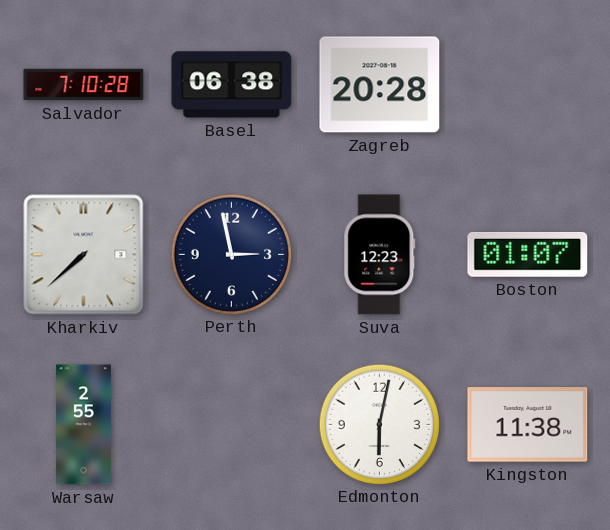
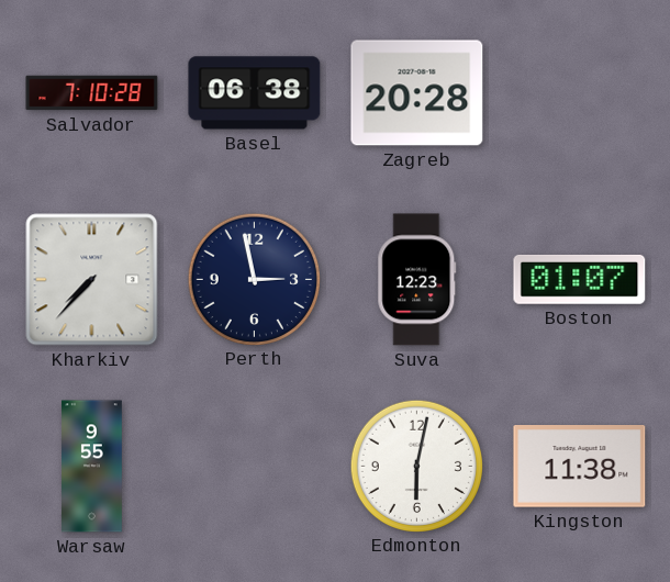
Kharkiv: 7:38 -> 7:37
Warsaw: 2:55 -> 9:55
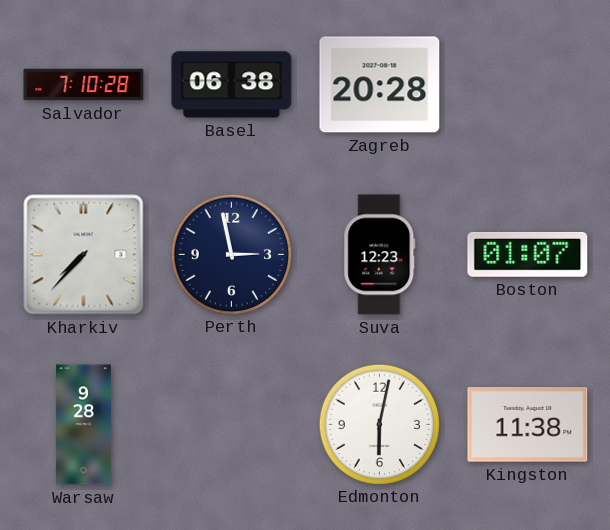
Warsaw: 9:55 -> 9:28
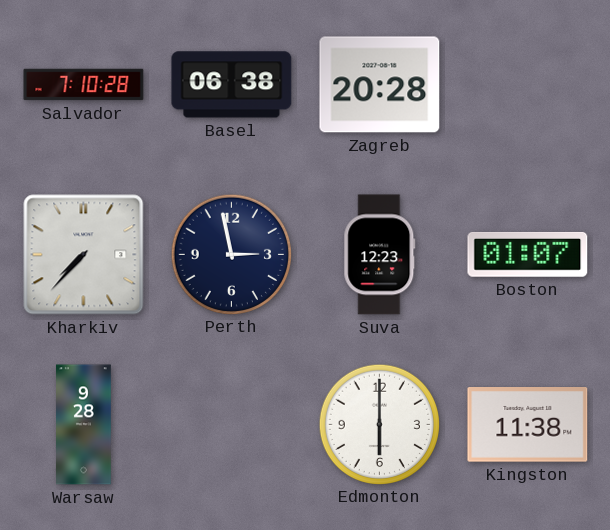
Edmonton: 6:02 -> 6:00
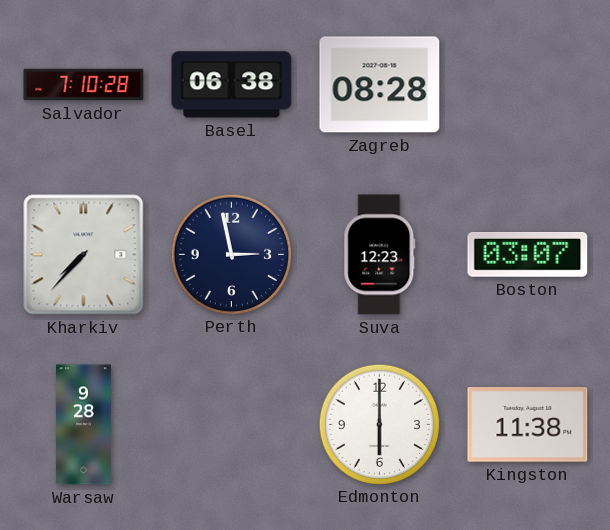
Zagreb: 20:28 -> 08:28
Boston: 01:07 -> 03:07
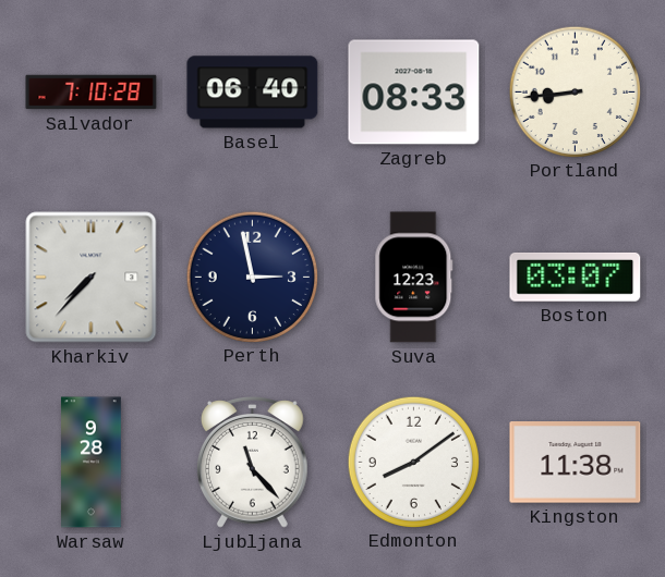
Basel: 06:38 -> 06:40
Zagreb: 08:28 -> 08:33
Portland: none -> 8:44
Ljubljana: none -> 11:23
Edmonton: 6:00 -> 8:09
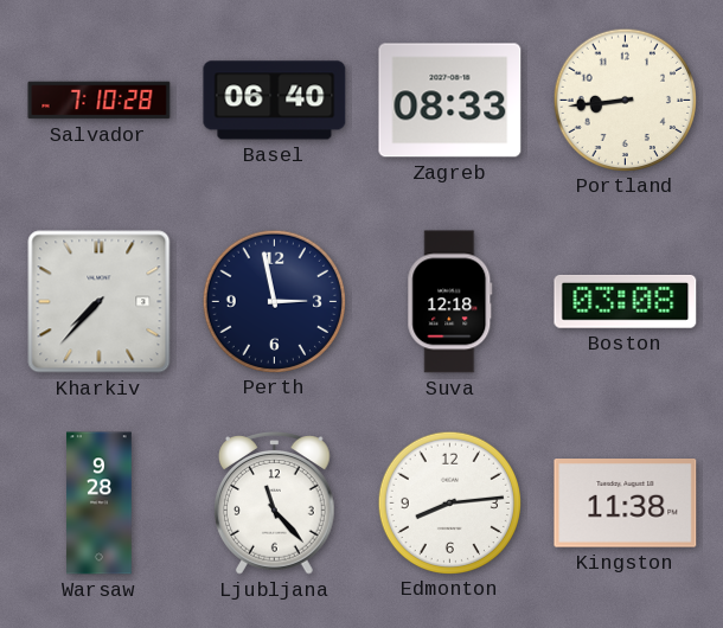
Suva: 12:23 -> 12:18
Boston: 03:07 -> 03:08
Edmonton: 8:09 -> 8:14
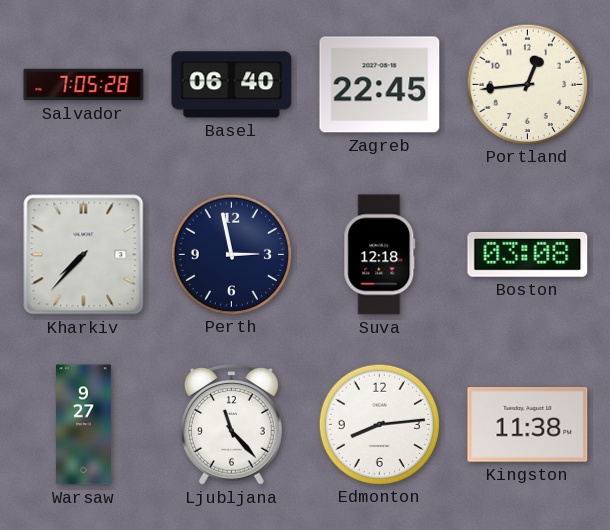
Salvador: 7:10 -> 7:05
Zagreb: 08:33 -> 22:45
Portland: 8:44 -> 12:44
Warsaw: 9:28 -> 9:27
